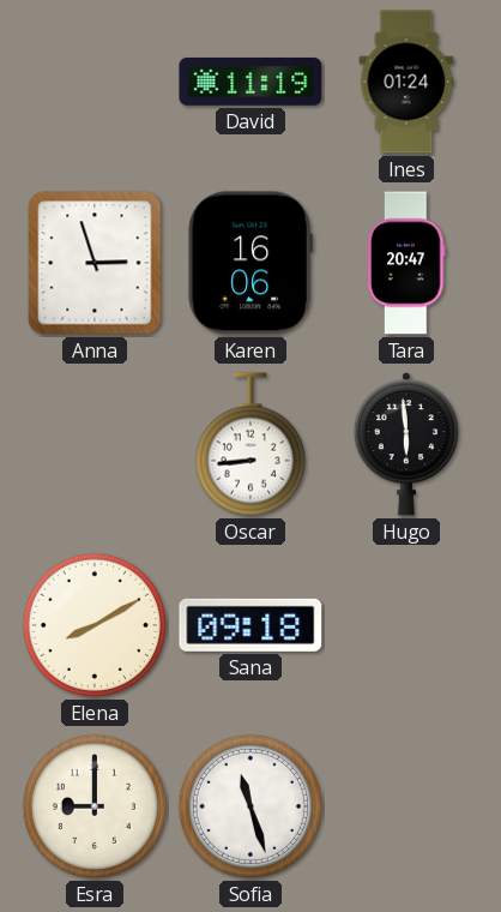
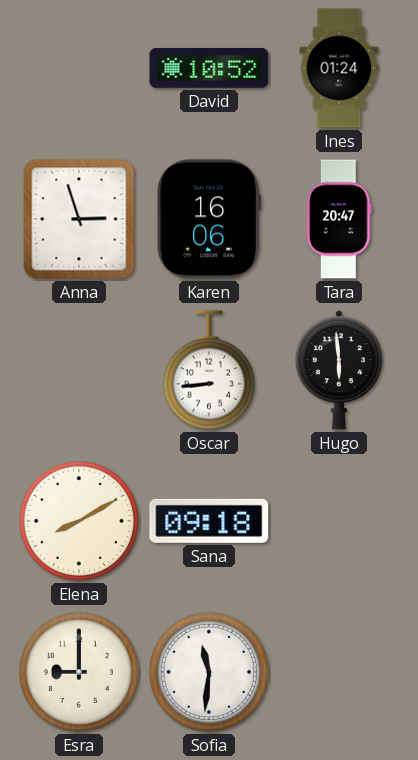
David: 11:19 -> 10:52
Sofia: 11:27 -> 11:31
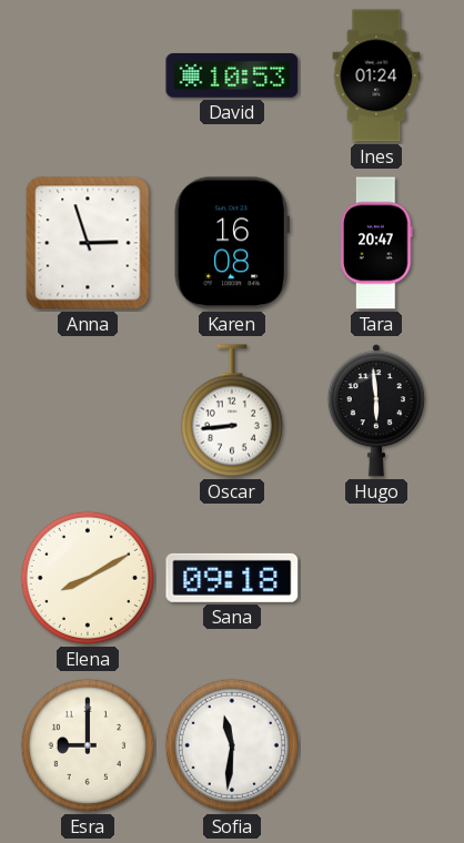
David: 10:52 -> 10:53
Karen: 16:06 -> 16:08
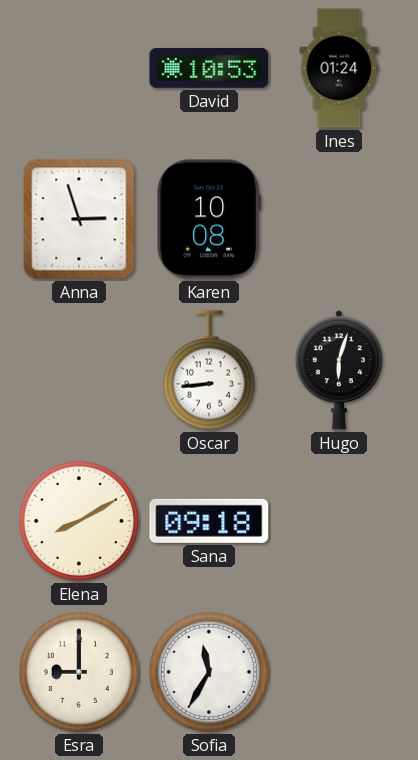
Karen: 16:08 -> 10:08
Tara: 20:47 -> none
Hugo: 5:59 -> 6:03
Sofia: 11:31 -> 11:35
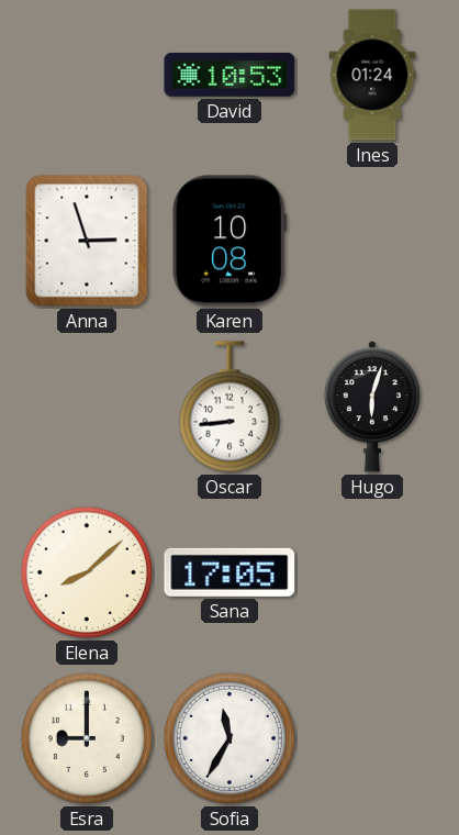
Elena: 8:10 -> 8:08
Sana: 09:18 -> 17:05
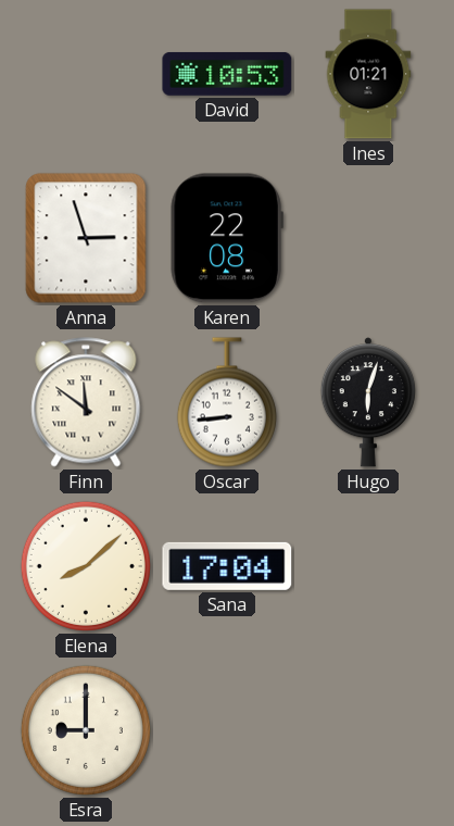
Ines: 01:24 -> 01:21
Karen: 10:08 -> 22:08
Finn: none -> 11:51
Sana: 17:05 -> 17:04
Sofia: 11:35 -> none
